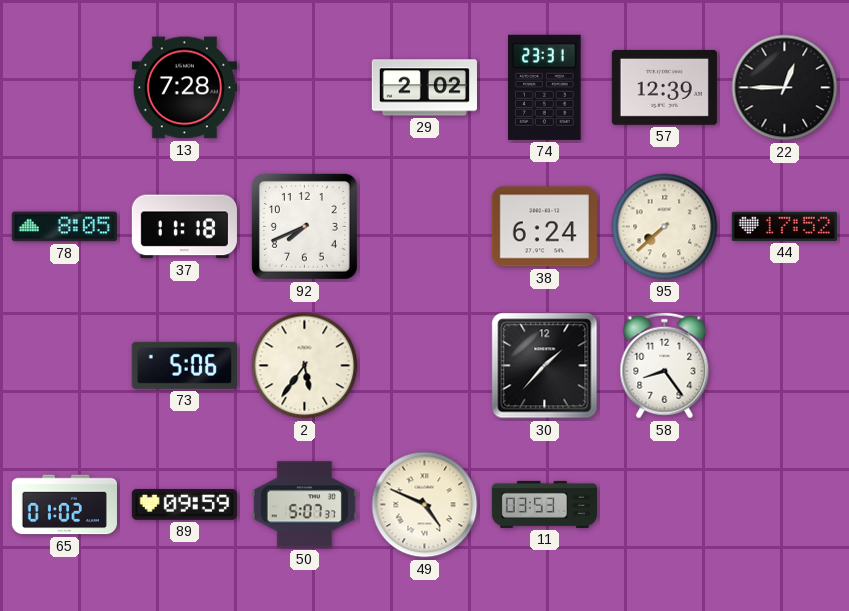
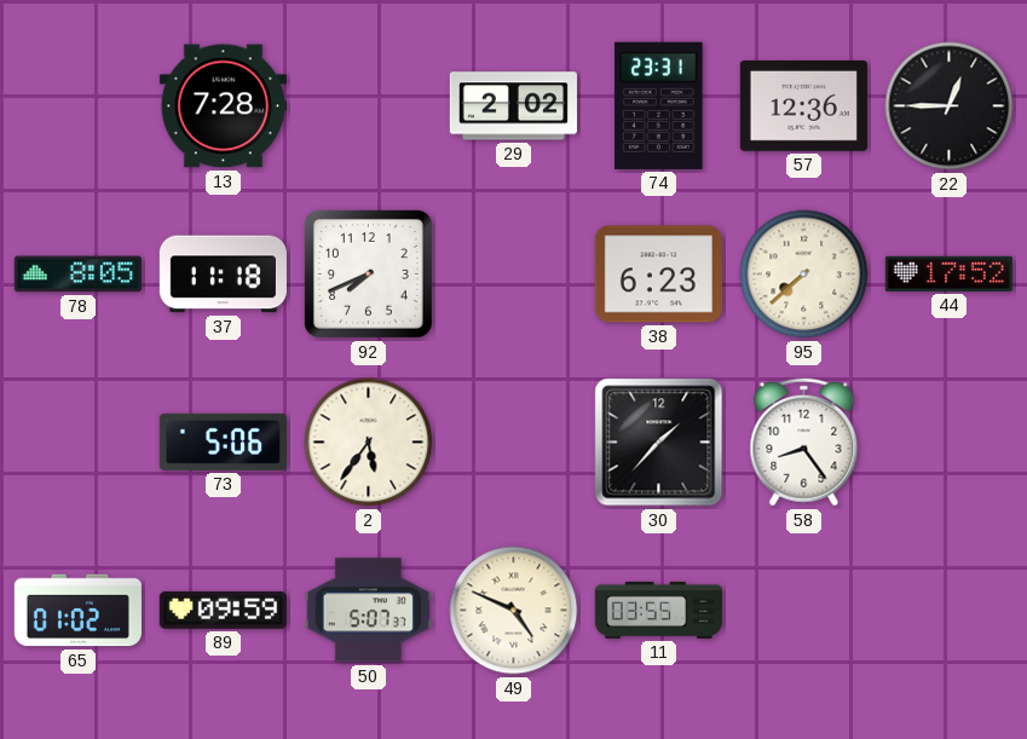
57: 12:39 -> 12:36
38: 6:24 -> 6:23
11: 03:53 -> 03:55
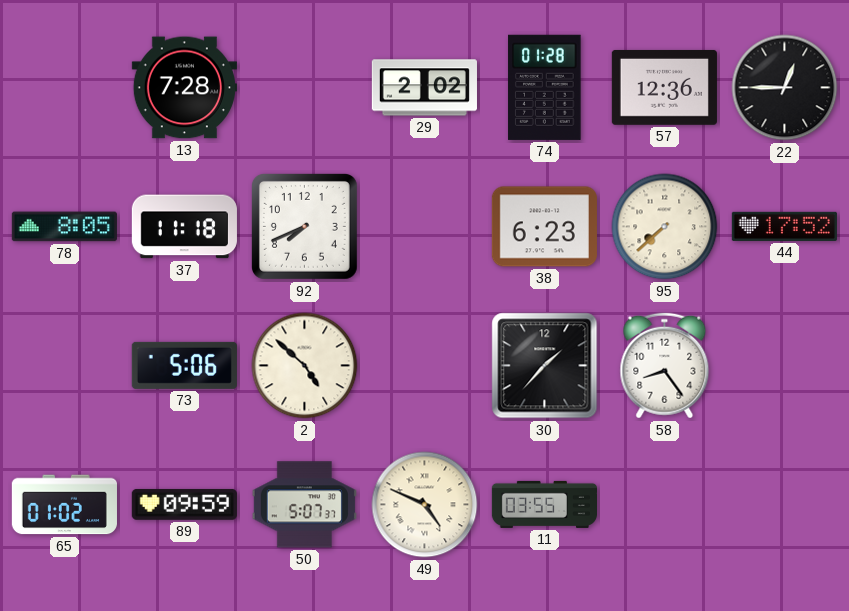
74: 23:31 -> 01:28
2: 5:36 -> 4:52
